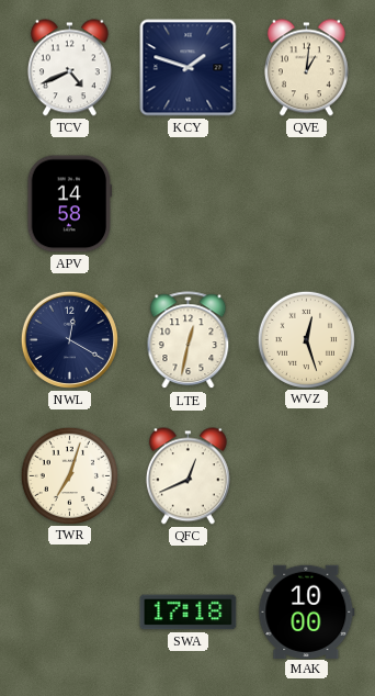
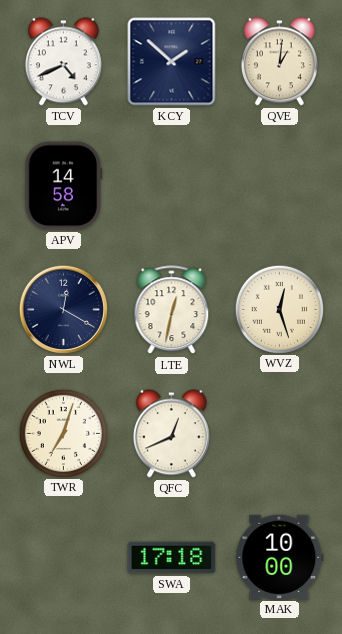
KCY: 1:48 -> 1:52
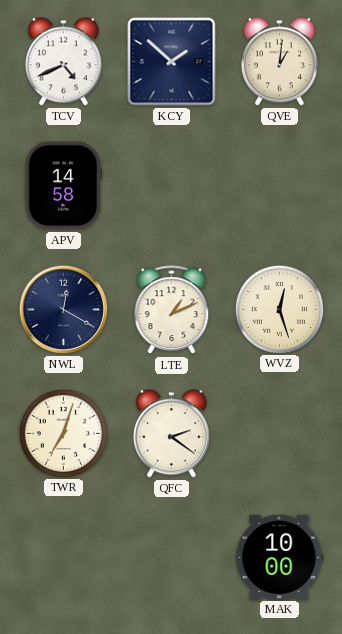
LTE: 12:32 -> 1:11
QFC: 12:41 -> 2:21
SWA: 17:18 -> none
